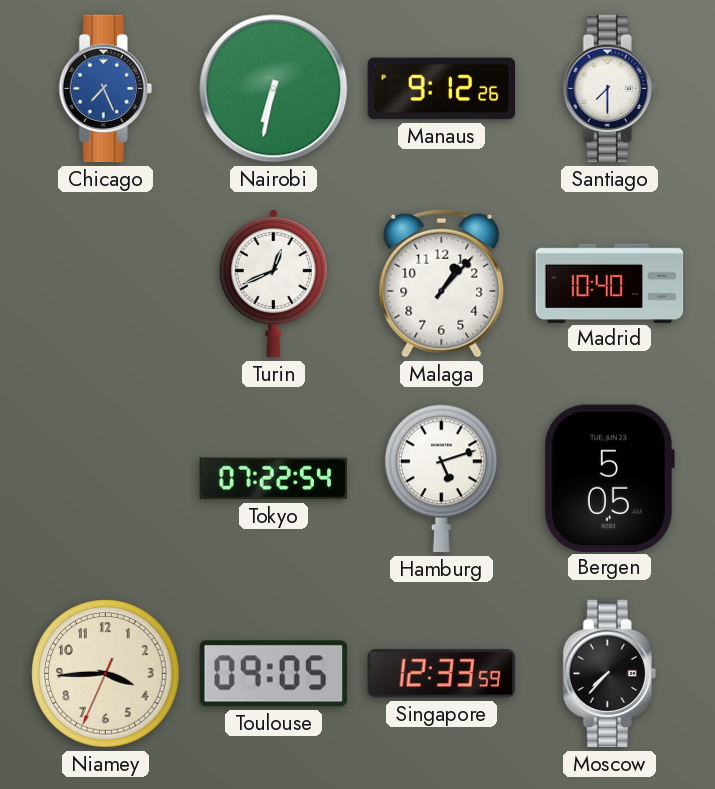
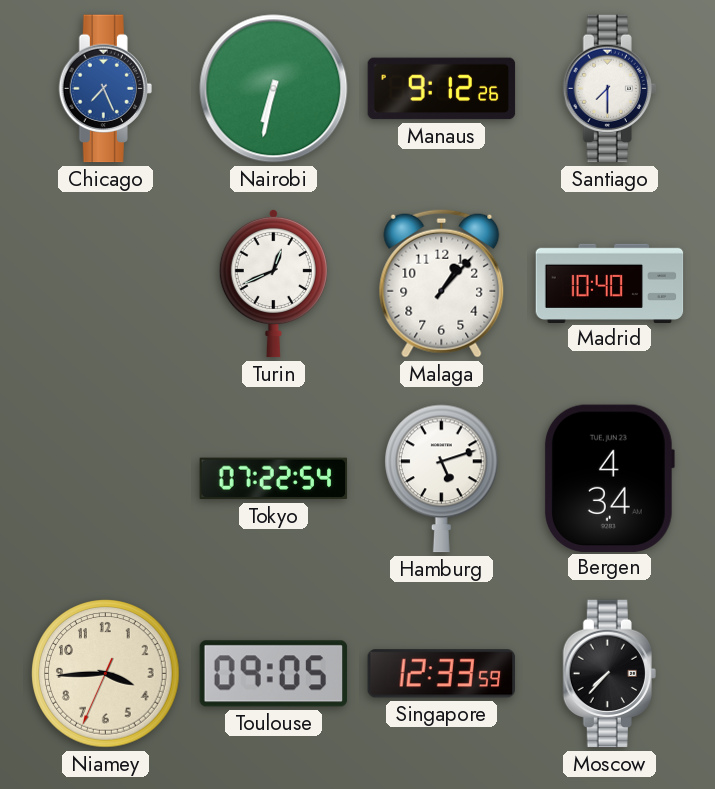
Bergen: 5:05 -> 4:34
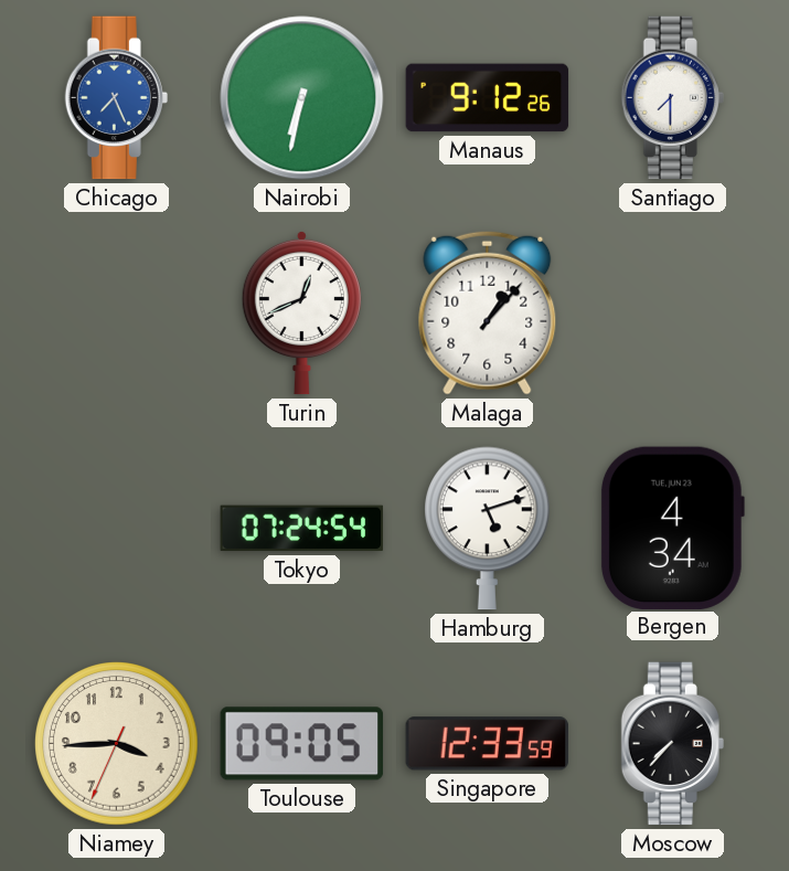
Madrid: 10:40 -> none
Tokyo: 07:22 -> 07:24
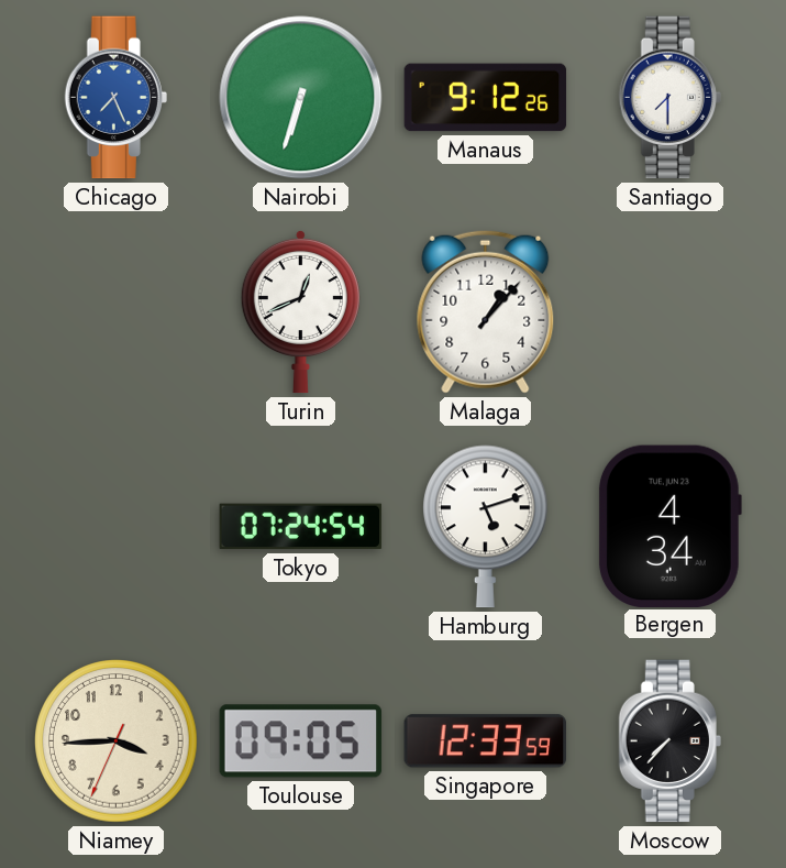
Nairobi: 6:32 -> 6:33
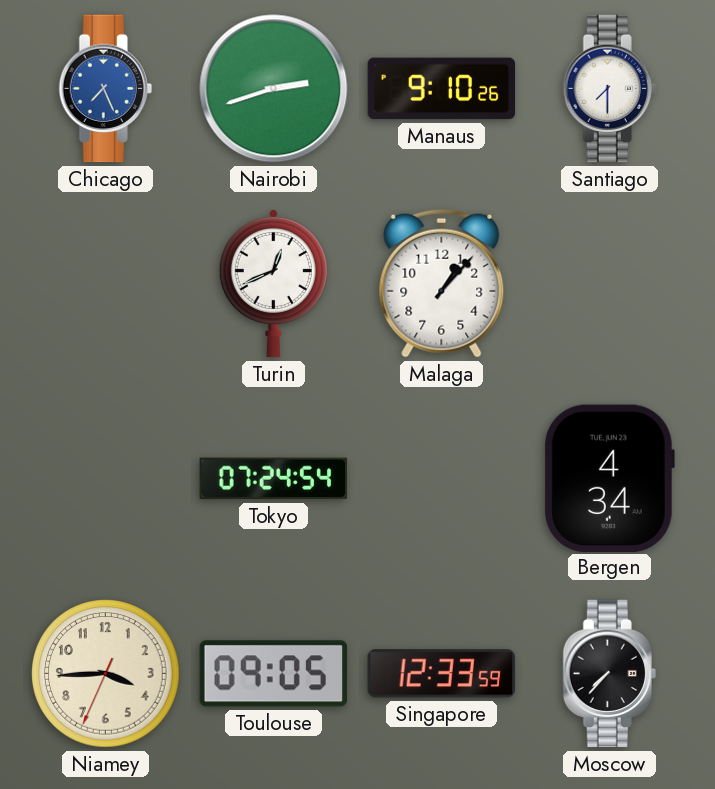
Nairobi: 6:33 -> 2:42
Manaus: 9:12 -> 9:10
Hamburg: 5:12 -> none
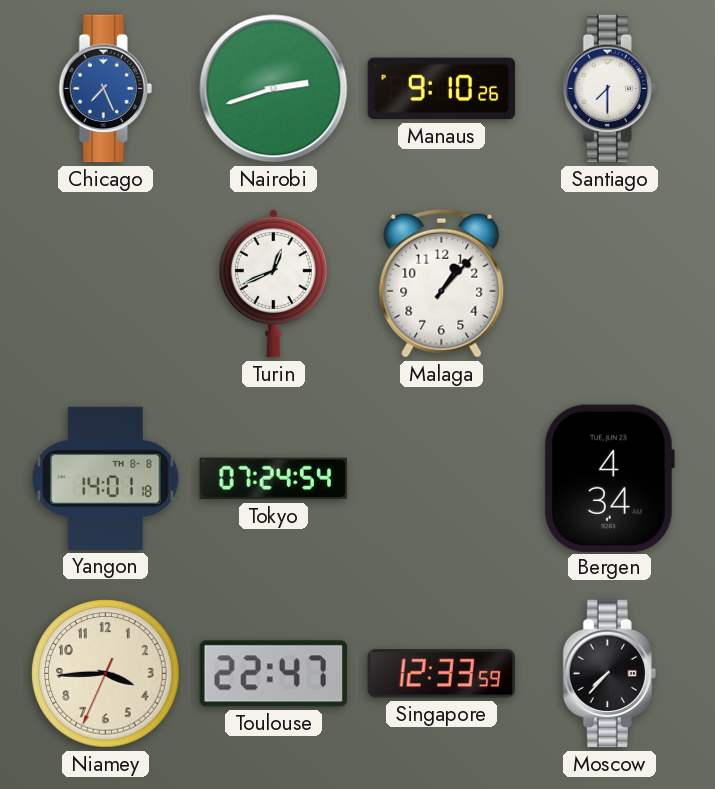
Yangon: none -> 14:01
Toulouse: 09:05 -> 22:47
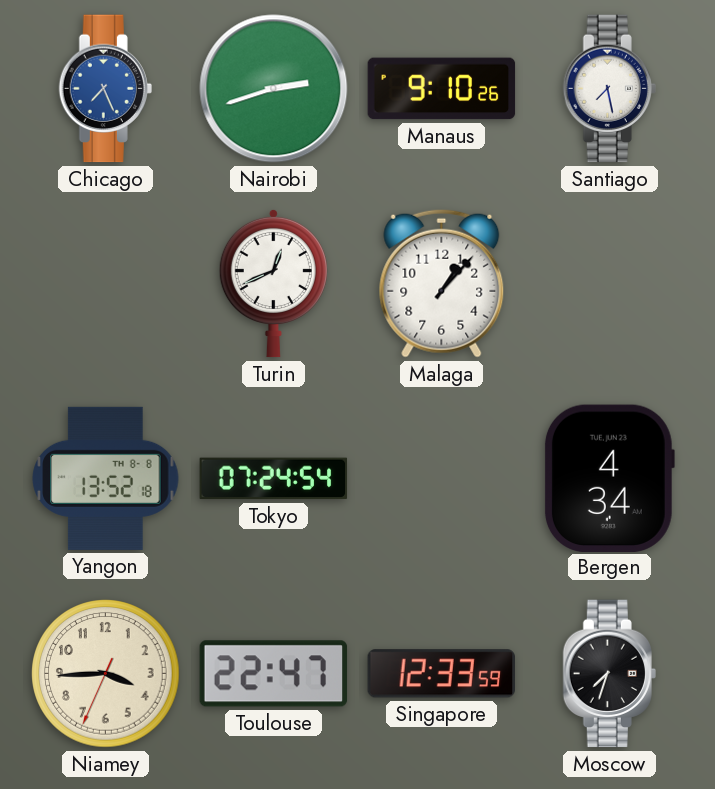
Santiago: 7:30 -> 7:28
Yangon: 14:01 -> 13:52
Moscow: 7:37 -> 7:33
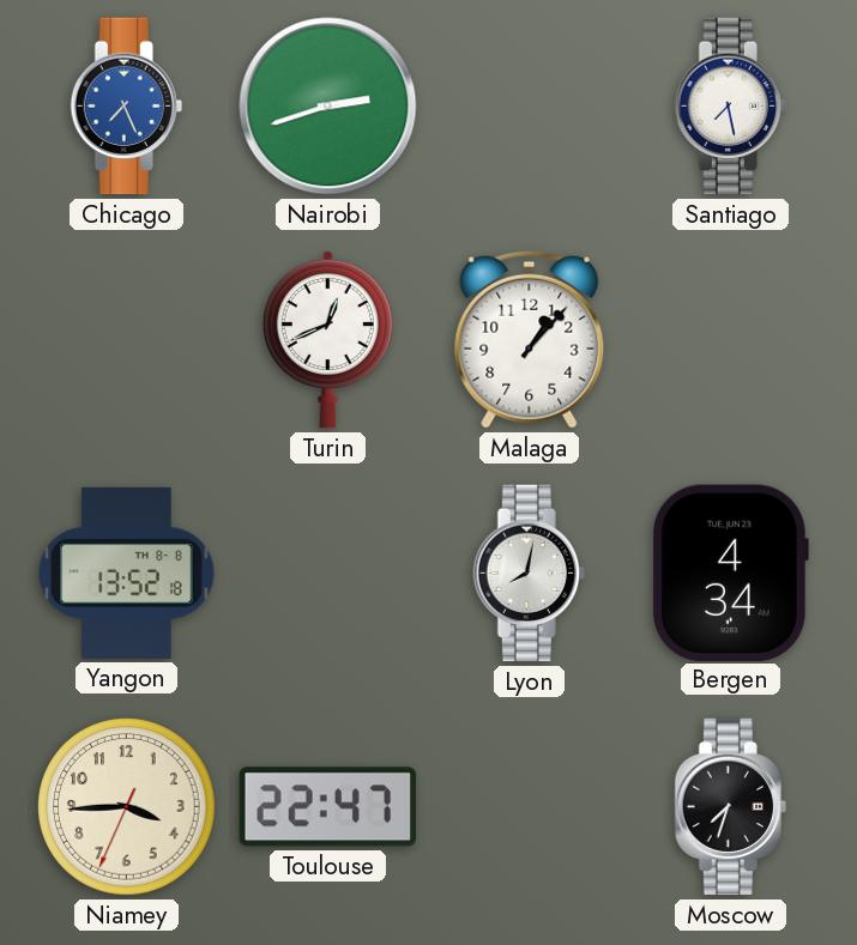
Manaus: 9:10 -> none
Tokyo: 07:24 -> none
Lyon: none -> 8:02
Singapore: 12:33 -> none
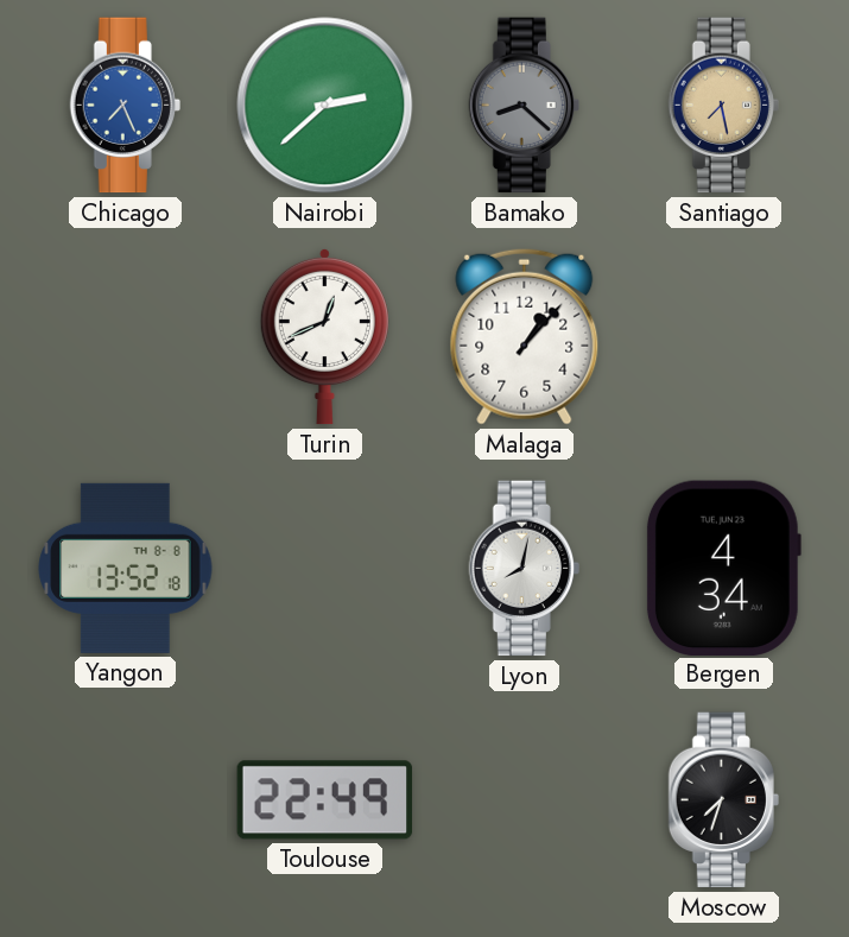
Nairobi: 2:42 -> 2:38
Bamako: none -> 8:22
Santiago dial: white -> champagne
Niamey: 3:44 -> none
Toulouse: 22:47 -> 22:49
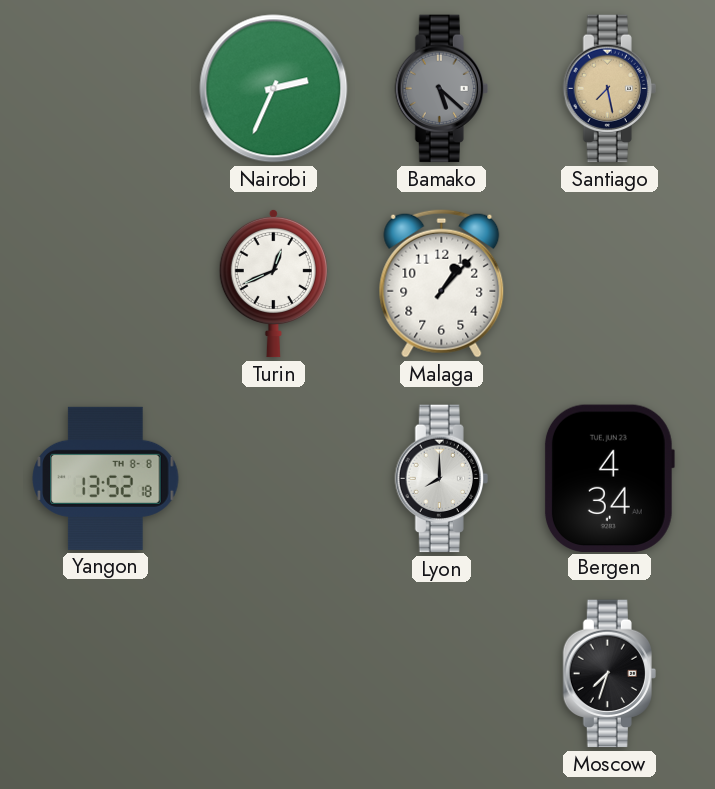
Chicago: 7:26 -> none
Nairobi: 2:38 -> 2:34
Bamako: 8:22 -> 5:22
Lyon: 8:02 -> 8:00
Toulouse: 22:49 -> none
